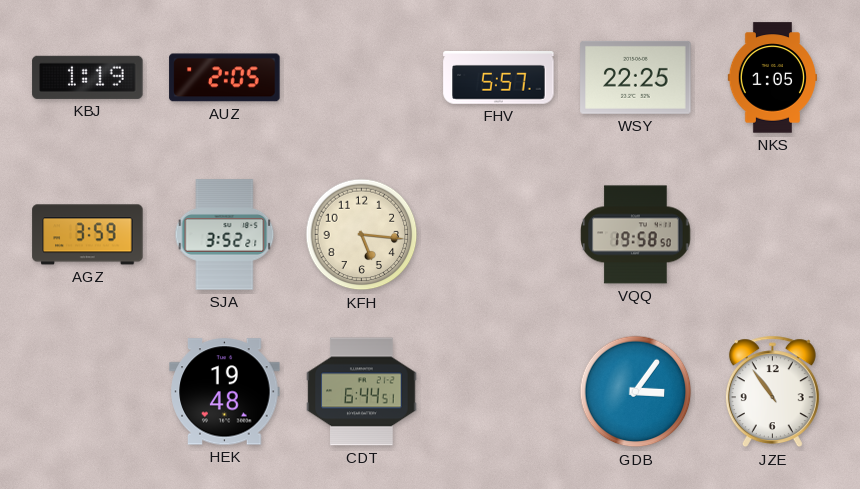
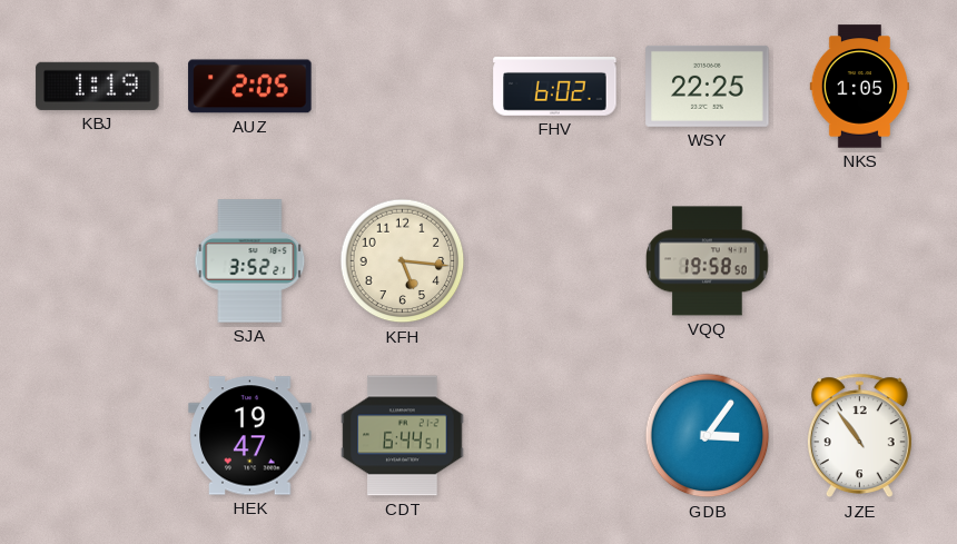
FHV: 5:57 -> 6:02
AGZ: 3:59 -> none
HEK: 19:48 -> 19:47
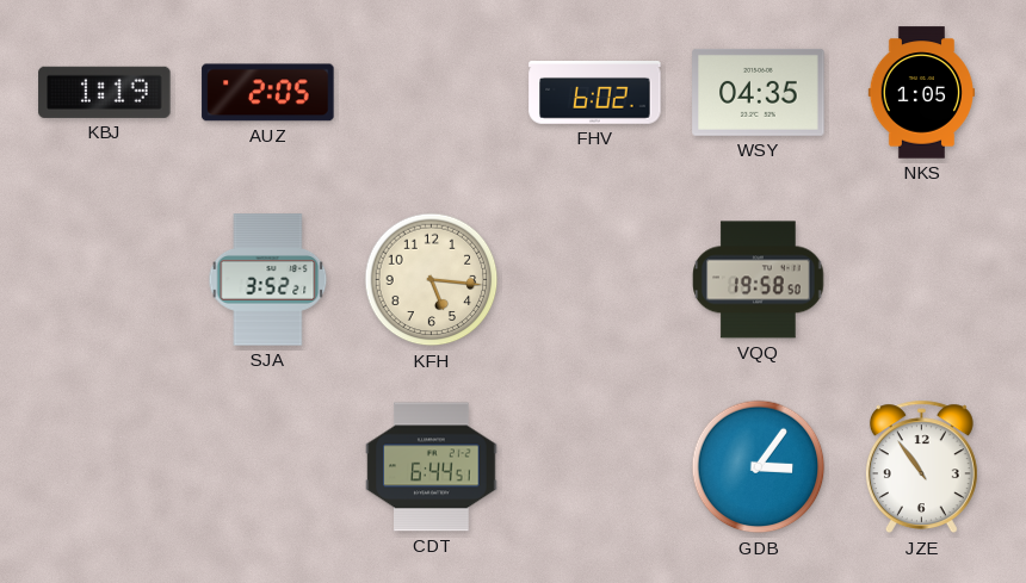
WSY: 22:25 -> 04:35
HEK: 19:47 -> none
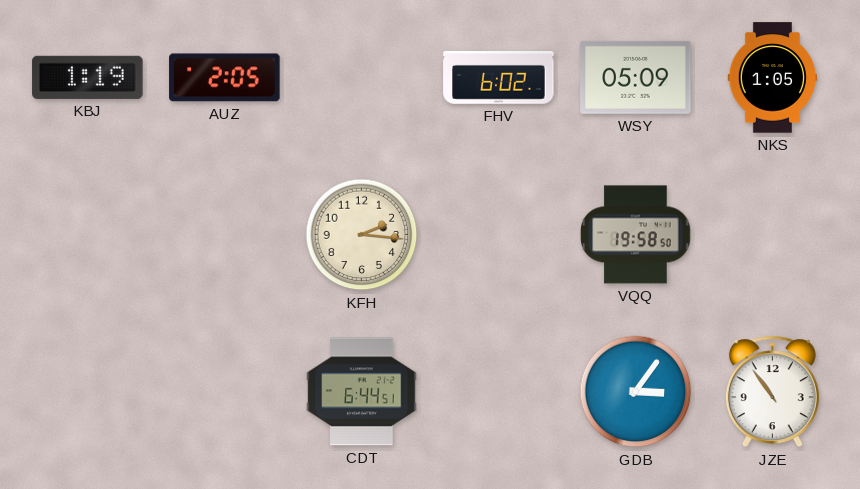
WSY: 04:35 -> 05:09
SJA: 3:52 -> none
KFH: 5:16 -> 2:16
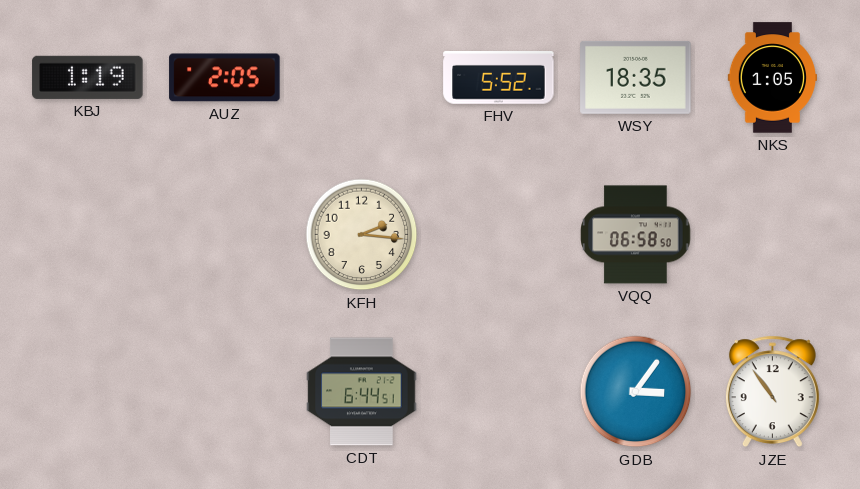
FHV: 6:02 -> 5:52
WSY: 05:09 -> 18:35
VQQ: 19:58 -> 06:58
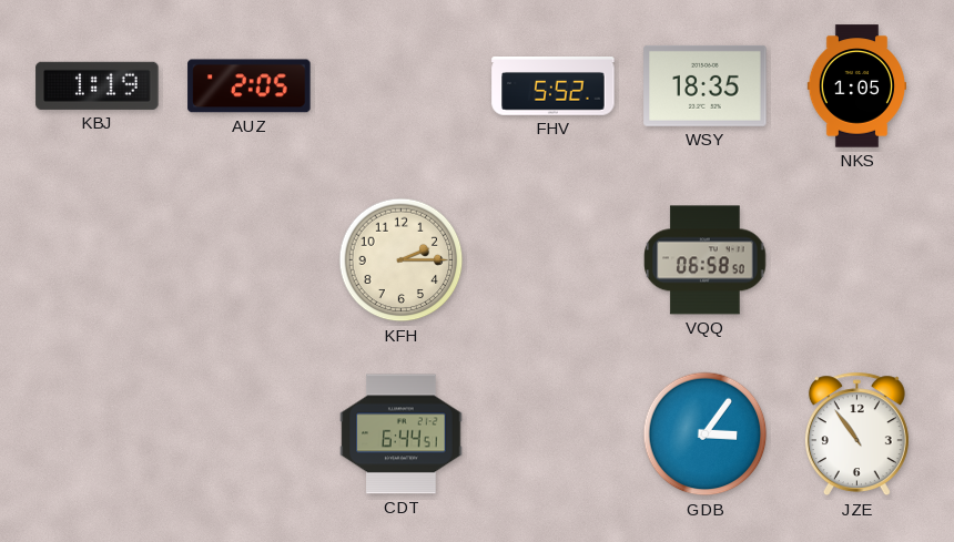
KFH: 2:16 -> 2:15
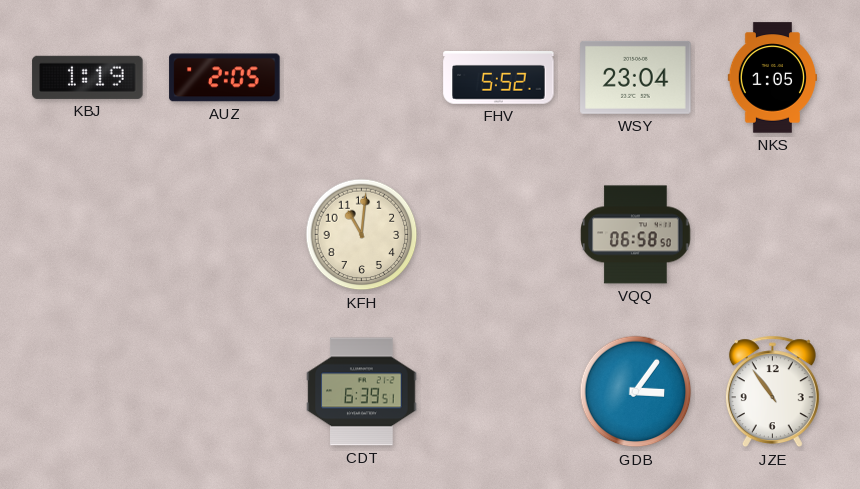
WSY: 18:35 -> 23:04
KFH: 2:15 -> 11:01
CDT: 6:44 -> 6:39
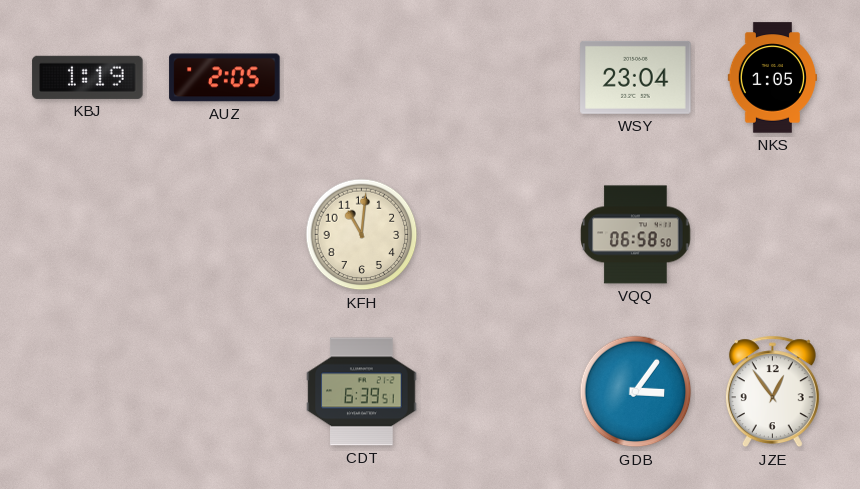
FHV: 5:52 -> none
JZE: 10:54 -> 12:54
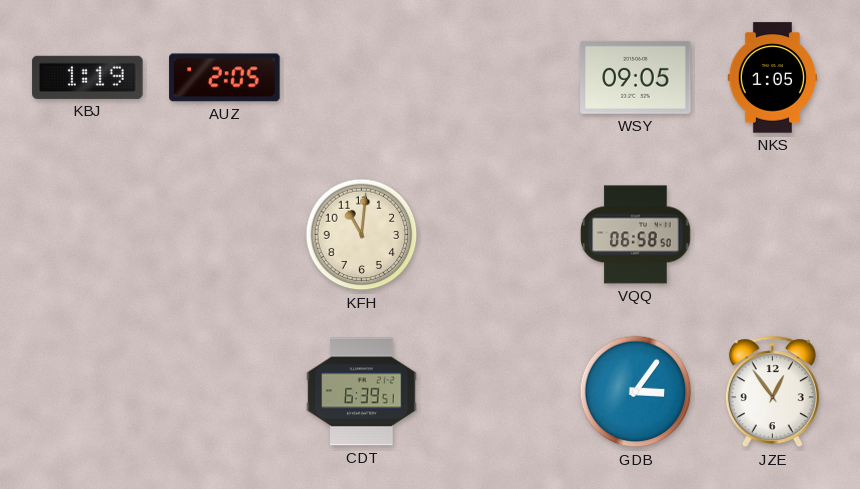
WSY: 23:04 -> 09:05
